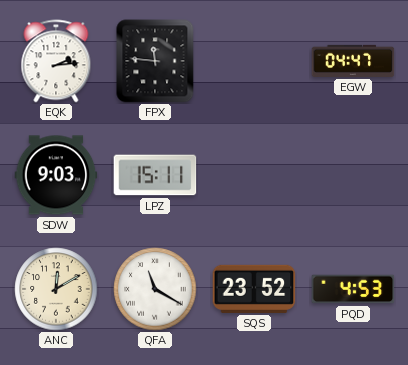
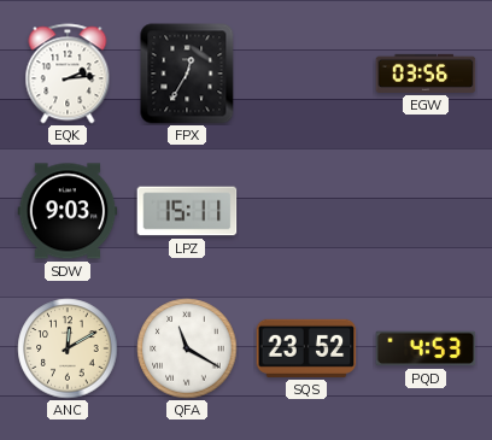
FPX: 11:46 -> 12:35
EGW: 04:47 -> 03:56
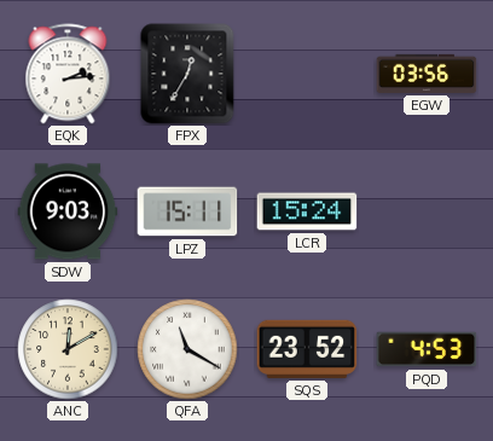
LCR: none -> 15:24
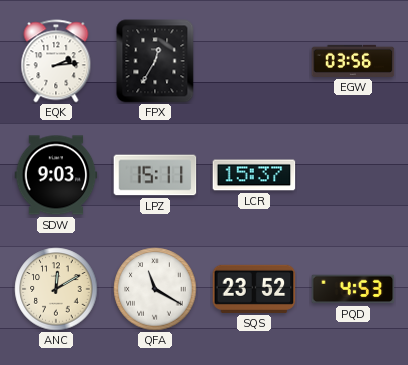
LCR: 15:24 -> 15:37
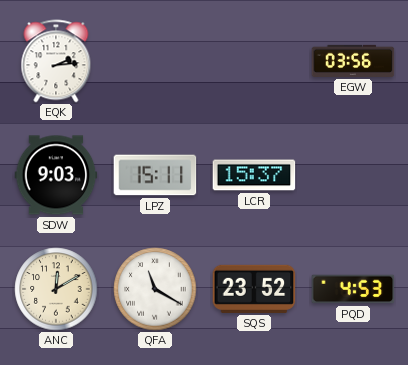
FPX: 12:35 -> none
